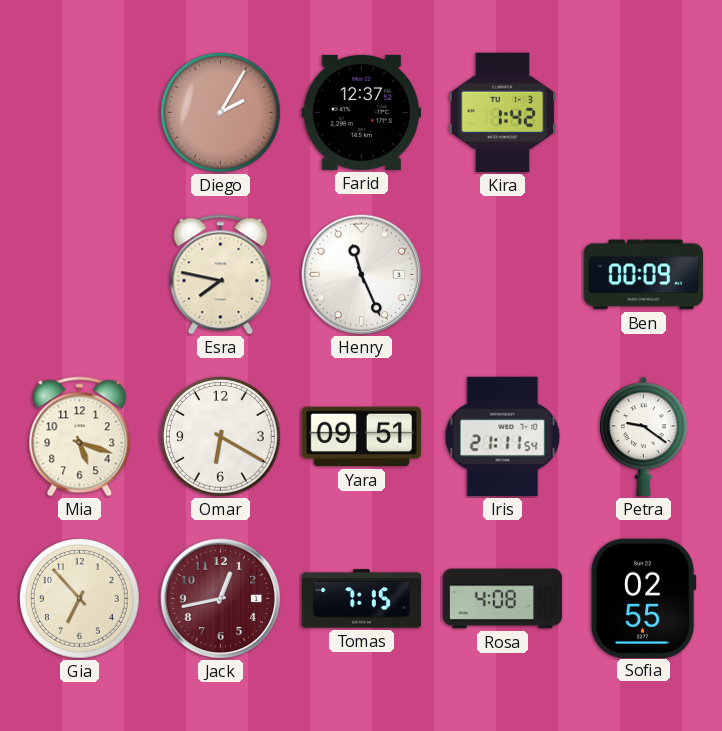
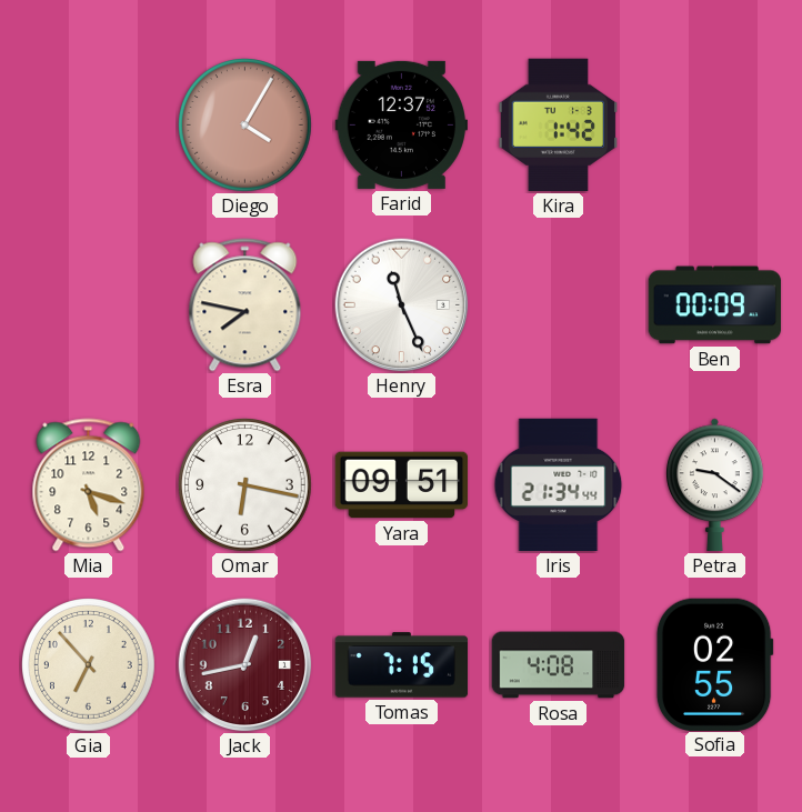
Diego: 2:05 -> 4:05
Omar: 6:20 -> 6:17
Iris: 21:11 -> 21:34
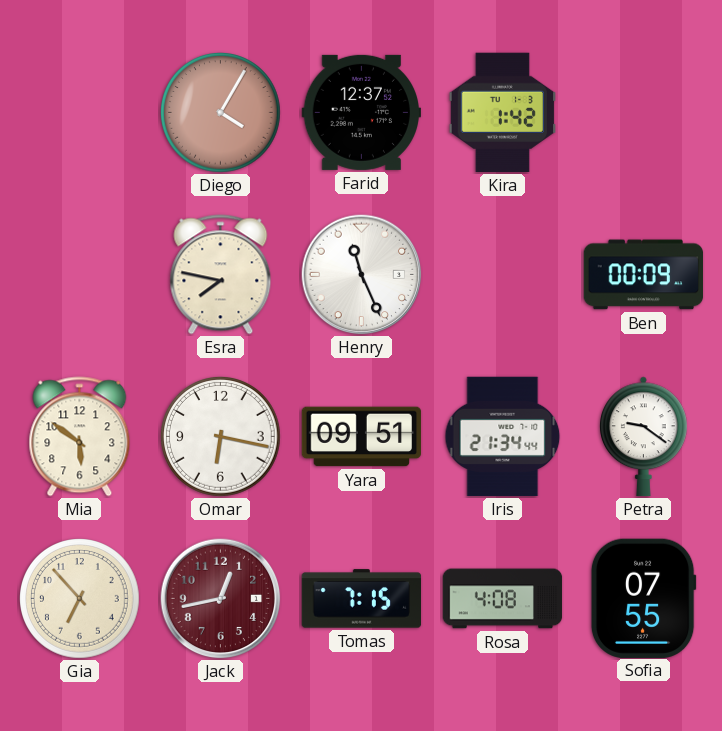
Mia: 5:18 -> 5:51
Sofia: 02:55 -> 07:55
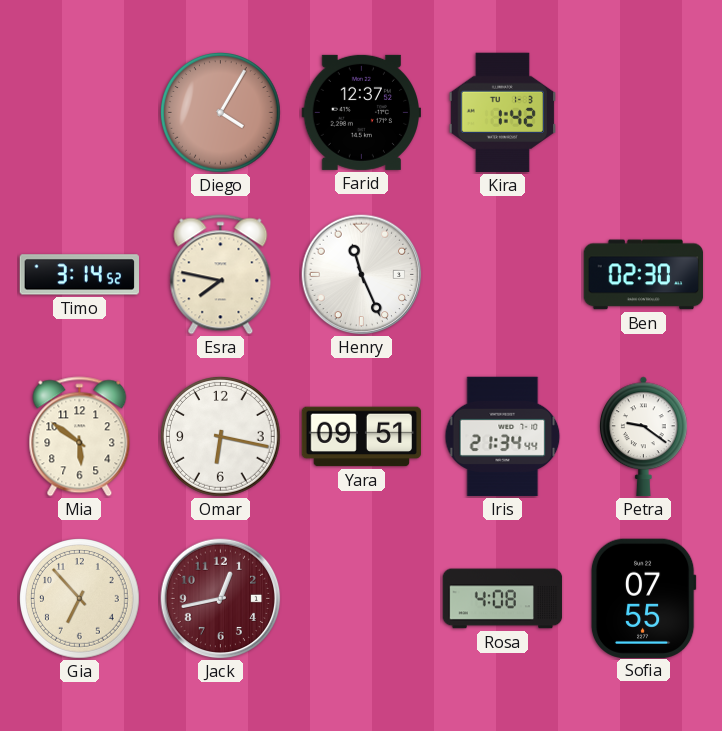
Timo: none -> 3:14
Ben: 00:09 -> 02:30
Tomas: 7:15 -> none
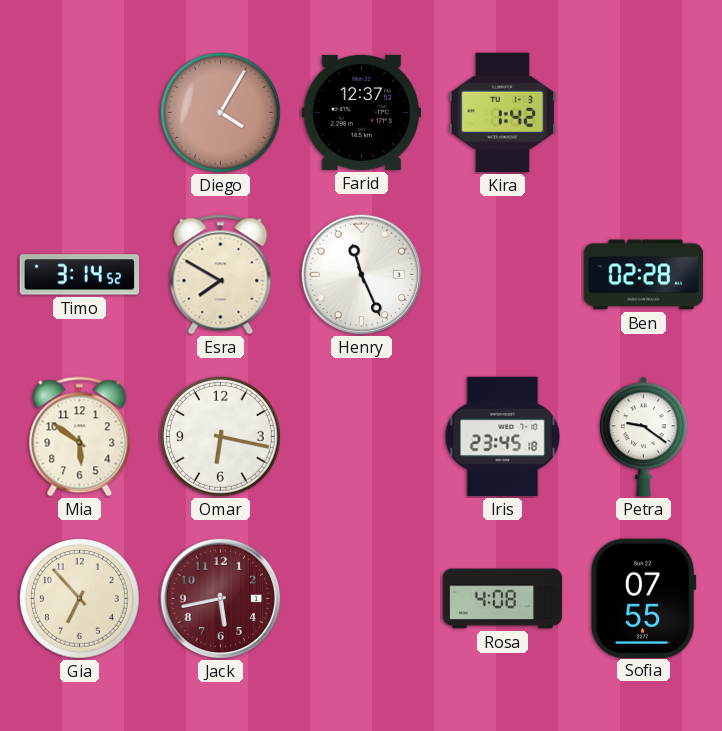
Esra: 7:47 -> 7:50
Ben: 02:30 -> 02:28
Yara: 09:51 -> none
Iris: 21:34 -> 23:45
Jack: 12:43 -> 5:43
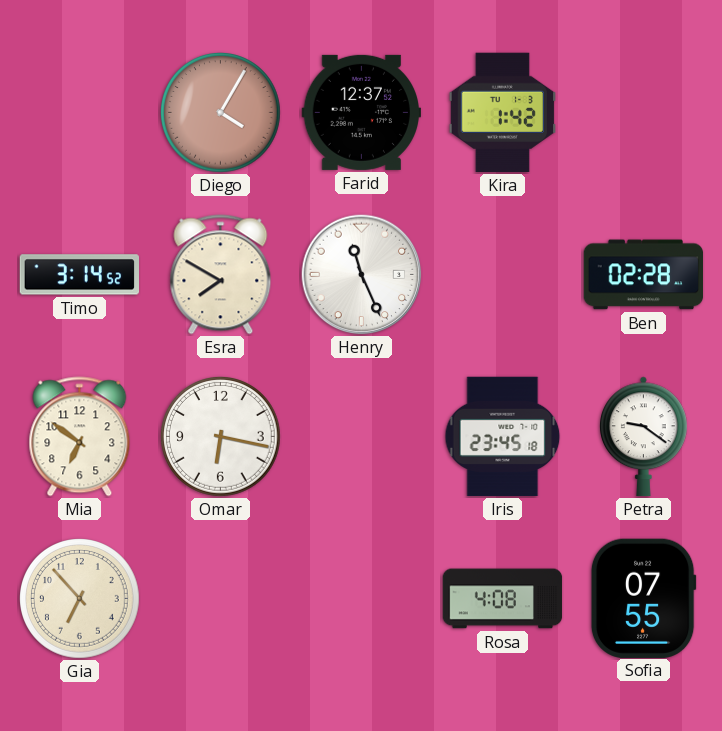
Mia: 5:51 -> 6:51
Jack: 5:43 -> none
